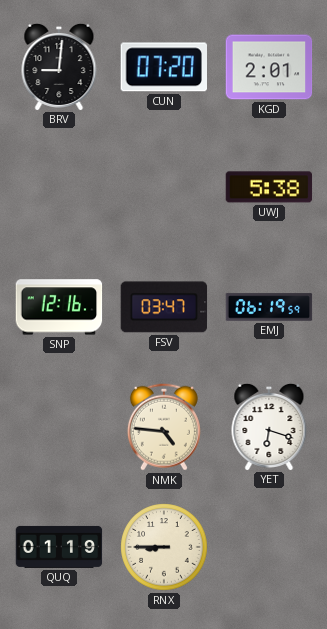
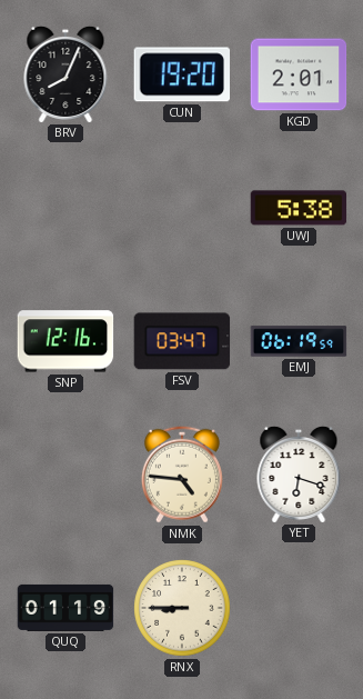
BRV: 9:01 -> 8:04
CUN: 07:20 -> 19:20
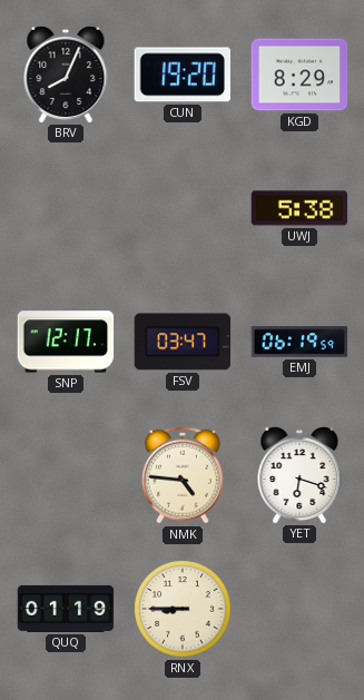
KGD: 2:01 -> 8:29
SNP: 12:16 -> 12:17
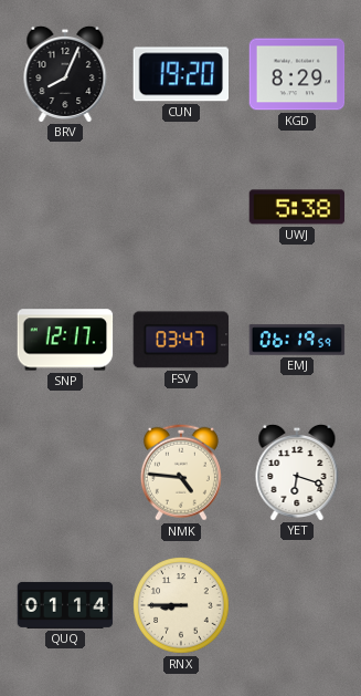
QUQ: 01:19 -> 01:14
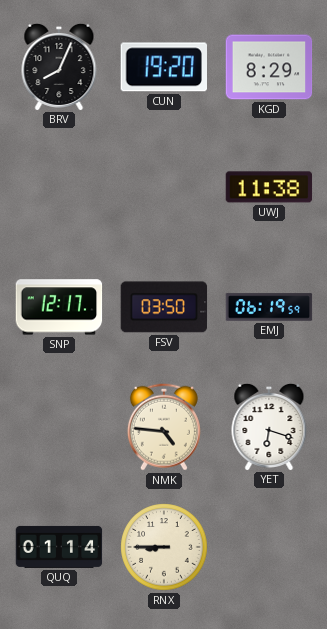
UWJ: 5:38 -> 11:38
FSV: 03:47 -> 03:50
